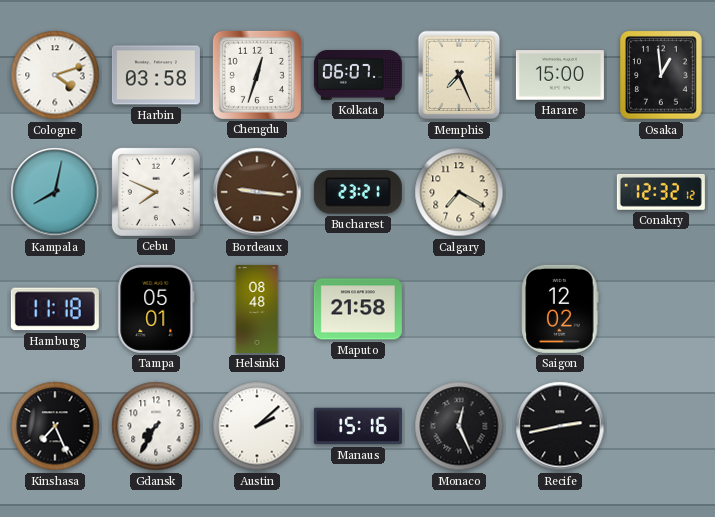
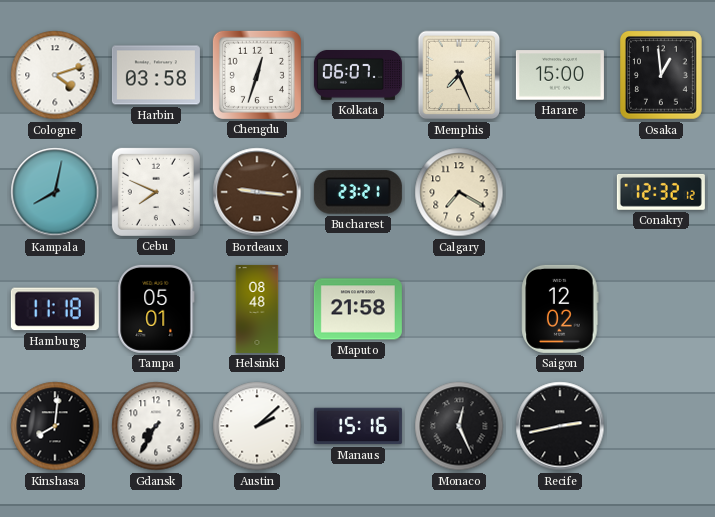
Kinshasa: 7:26 -> 8:01
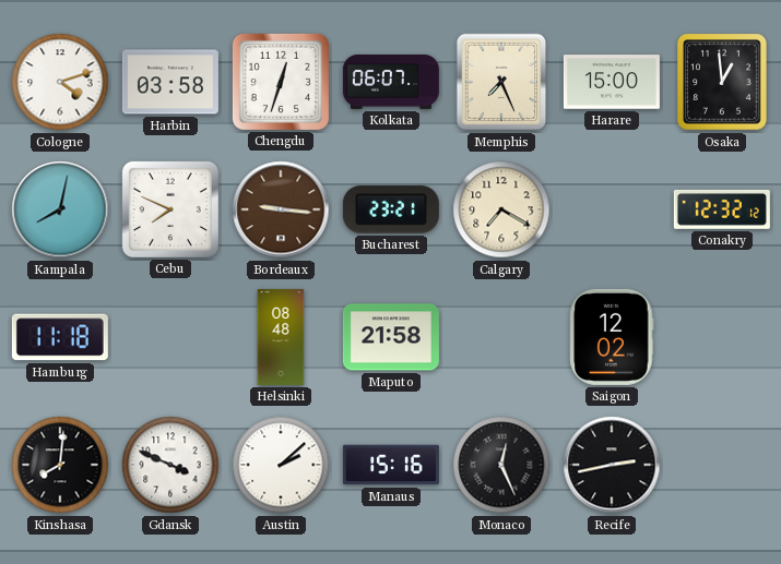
Tampa: 05:01 -> none
Gdansk: 7:35 -> 3:49
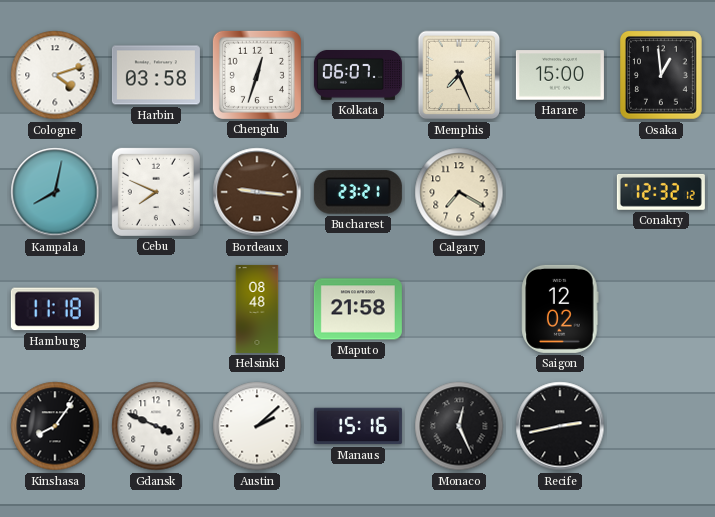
Kinshasa: 8:01 -> 8:06
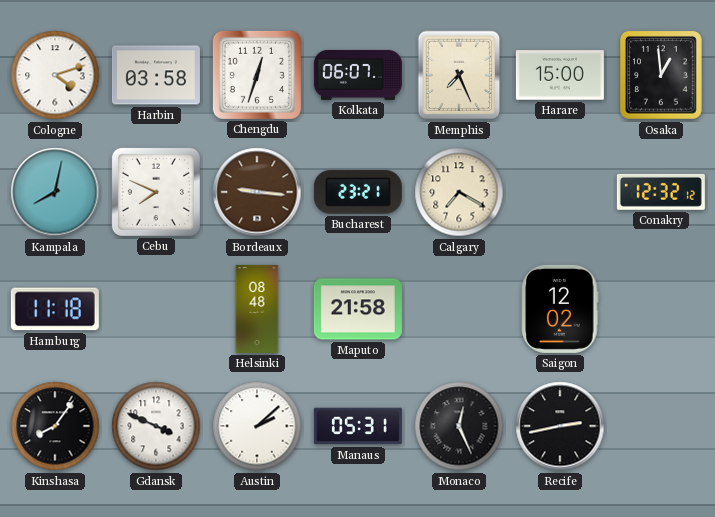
Manaus: 15:16 -> 05:31
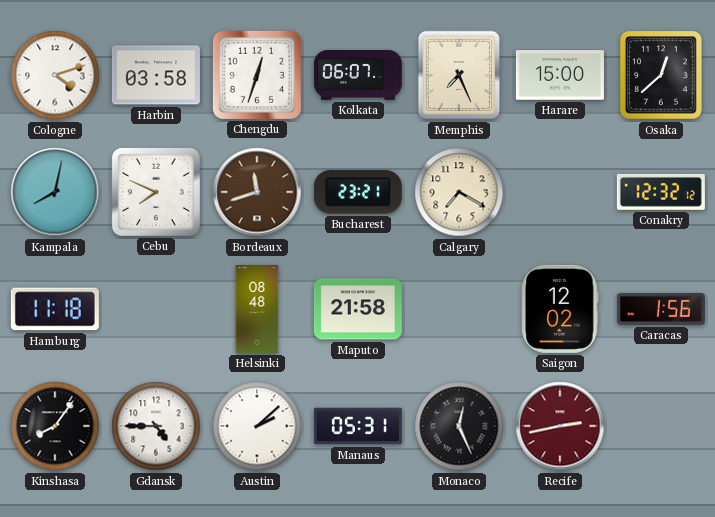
Osaka: 12:59 -> 12:38
Bordeaux: 9:16 -> 11:42
Caracas: none -> 1:56
Gdansk: 3:49 -> 4:45
Recife dial: black -> burgundy
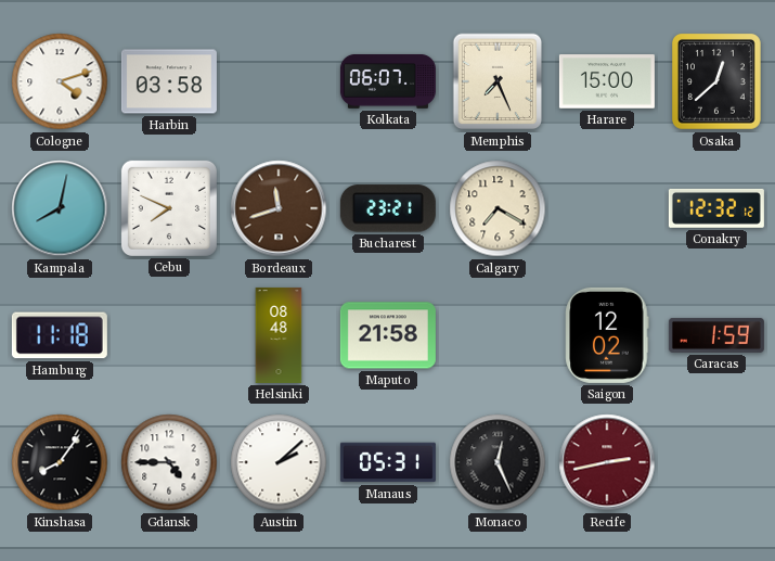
Chengdu: 12:33 -> none
Caracas: 1:56 -> 1:59
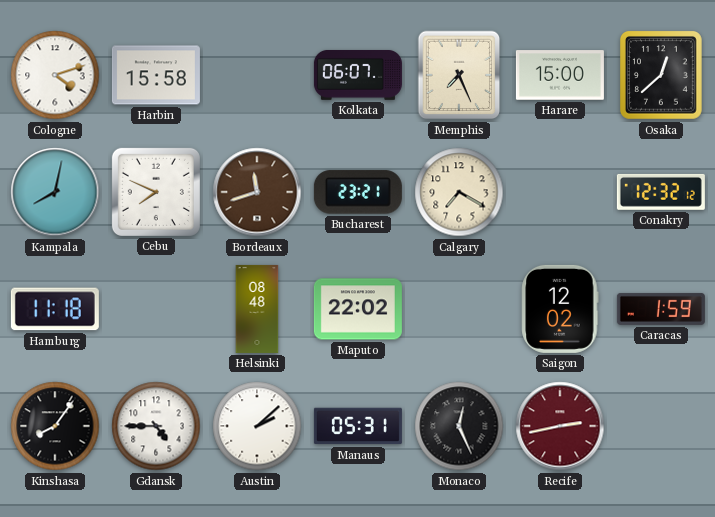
Harbin: 03:58 -> 15:58
Maputo: 21:58 -> 22:02
